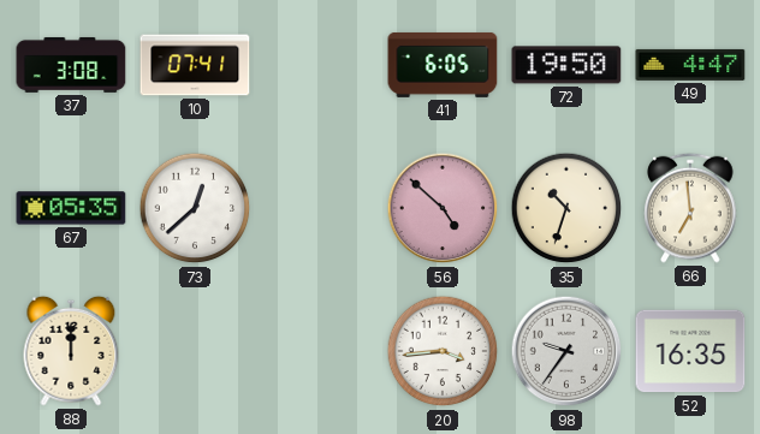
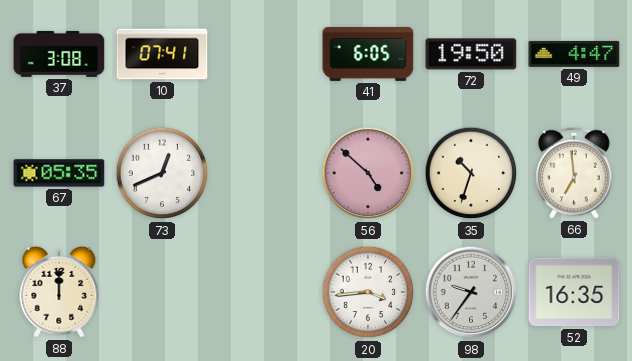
73: 12:38 -> 12:41
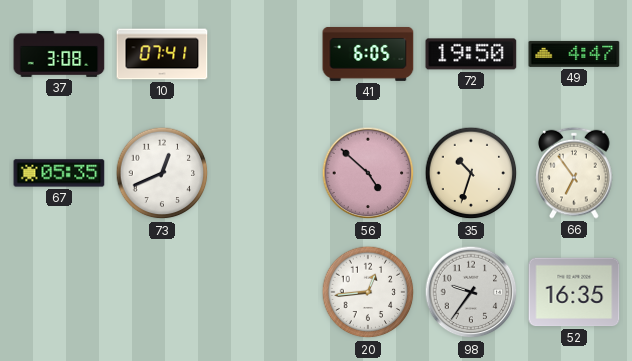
66: 6:59 -> 6:54
88: 12:00 -> none
20: 3:44 -> 12:44
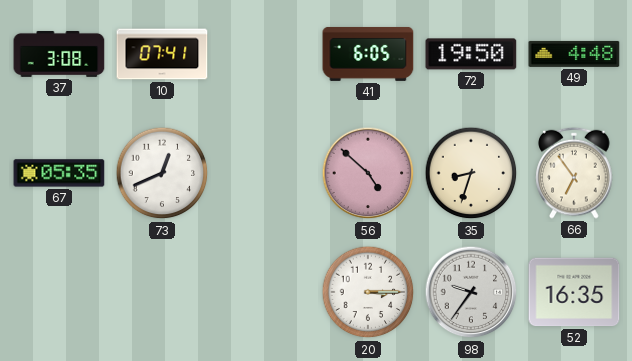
49: 4:47 -> 4:48
35: 10:33 -> 8:33
20: 12:44 -> 3:15
